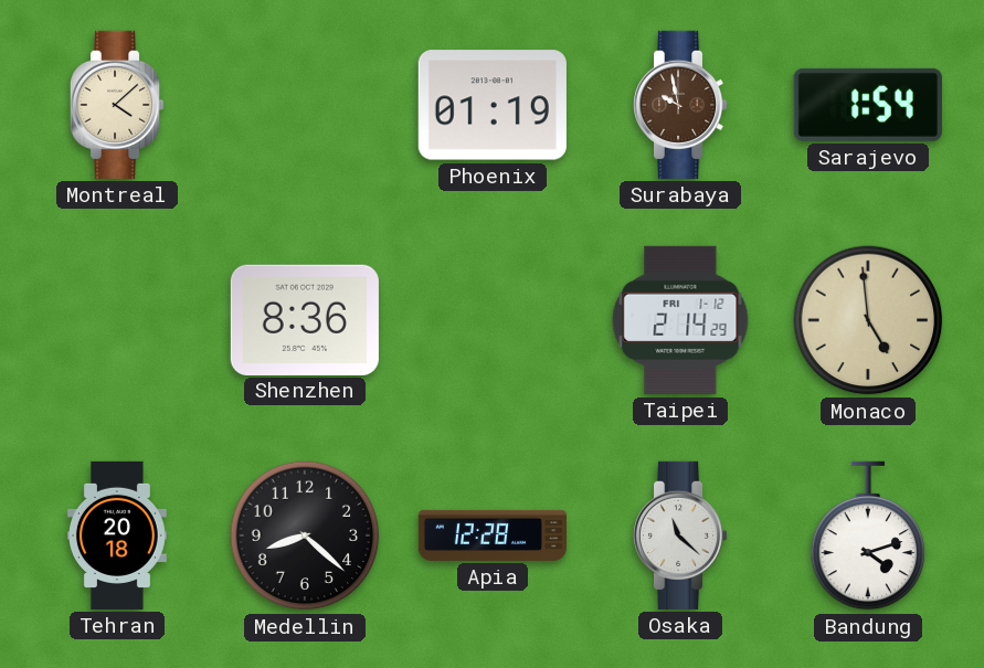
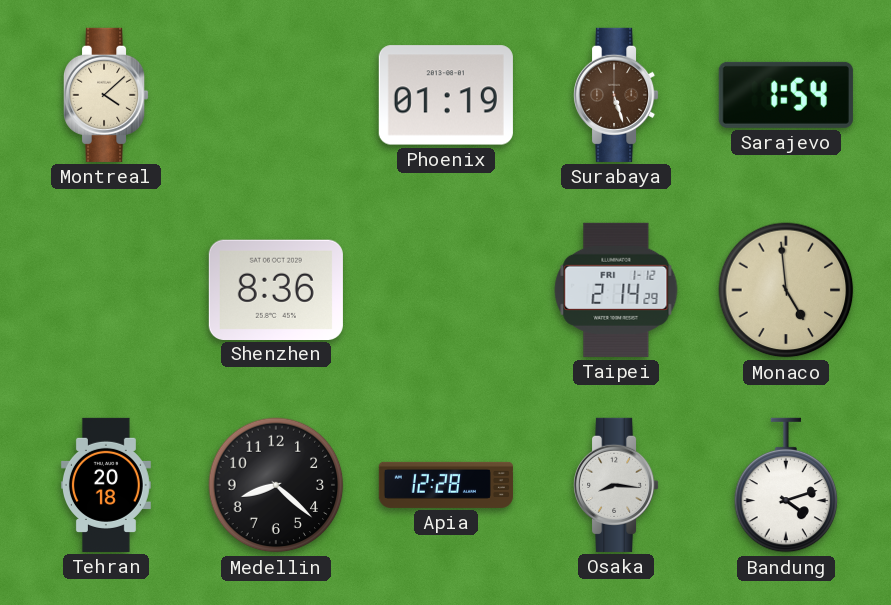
Surabaya: 9:58 -> 5:27
Osaka: 11:22 -> 8:16
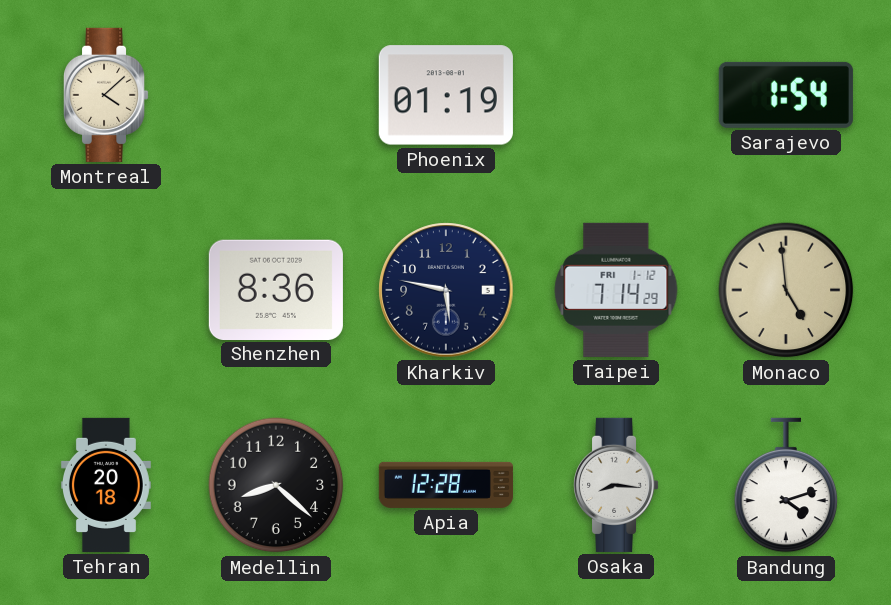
Surabaya: 5:27 -> none
Kharkiv: none -> 5:47
Taipei: 2:14 -> 7:14
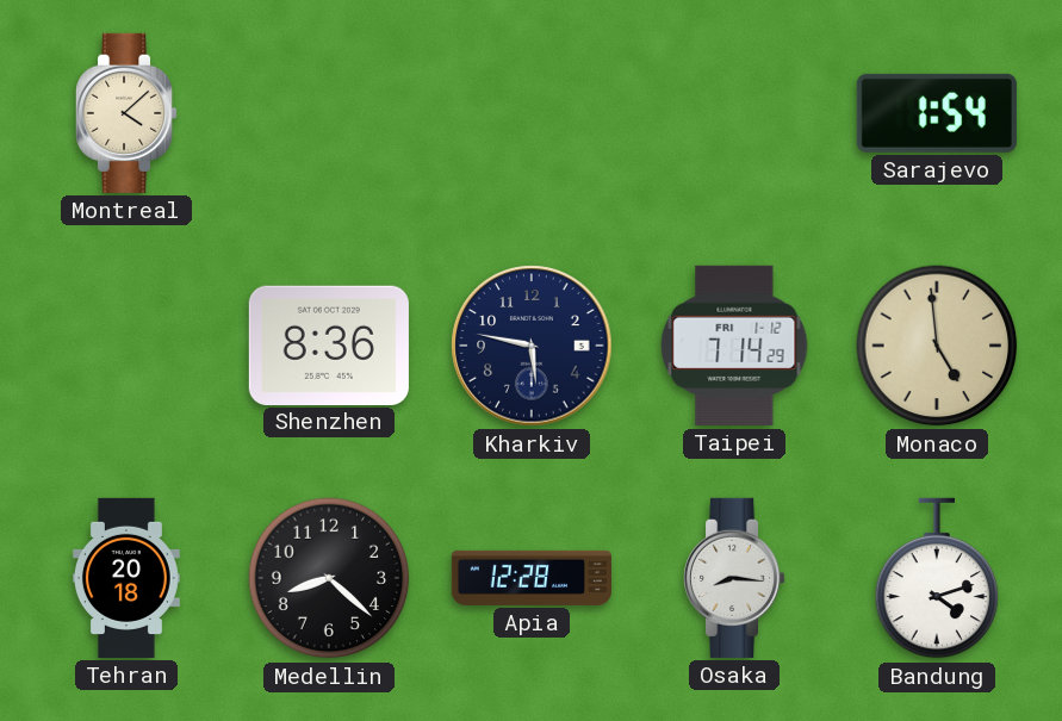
Phoenix: 01:19 -> none
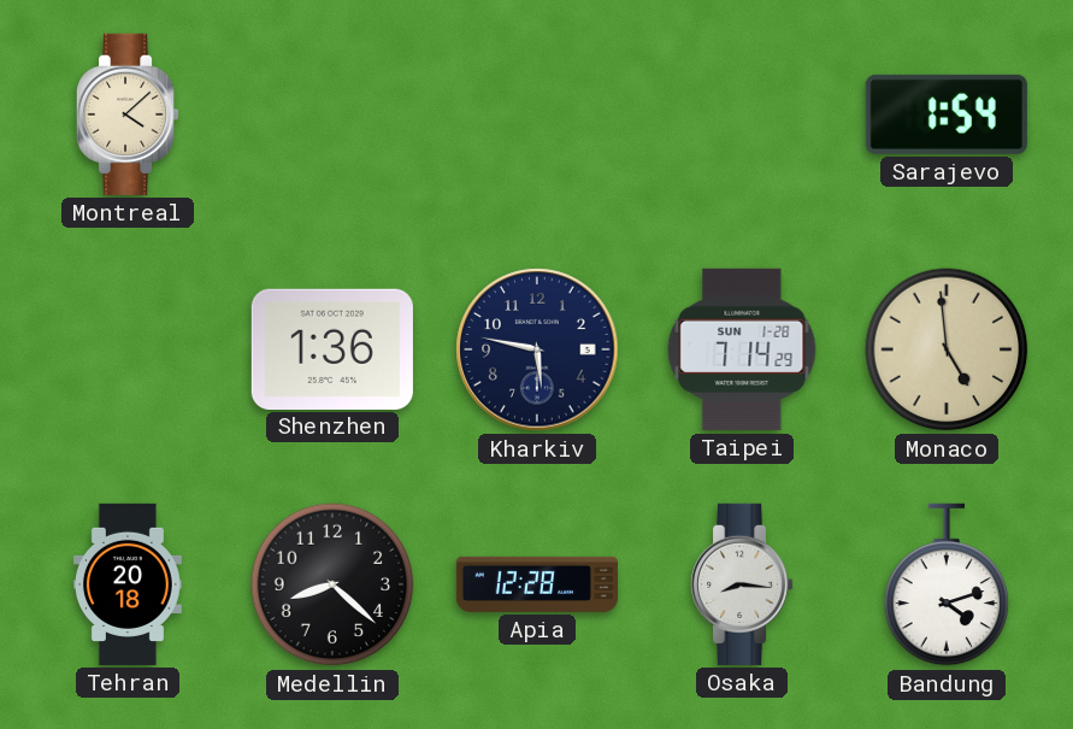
Shenzhen: 8:36 -> 1:36
Taipei date: FRI 1-12 -> SUN 1-28
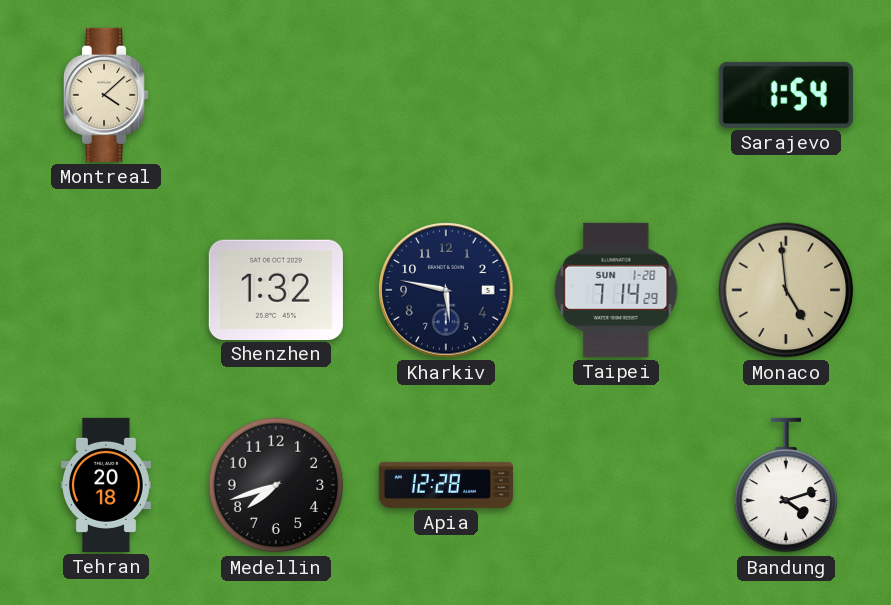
Shenzhen: 1:36 -> 1:32
Medellin: 8:22 -> 7:42
Osaka: 8:16 -> none
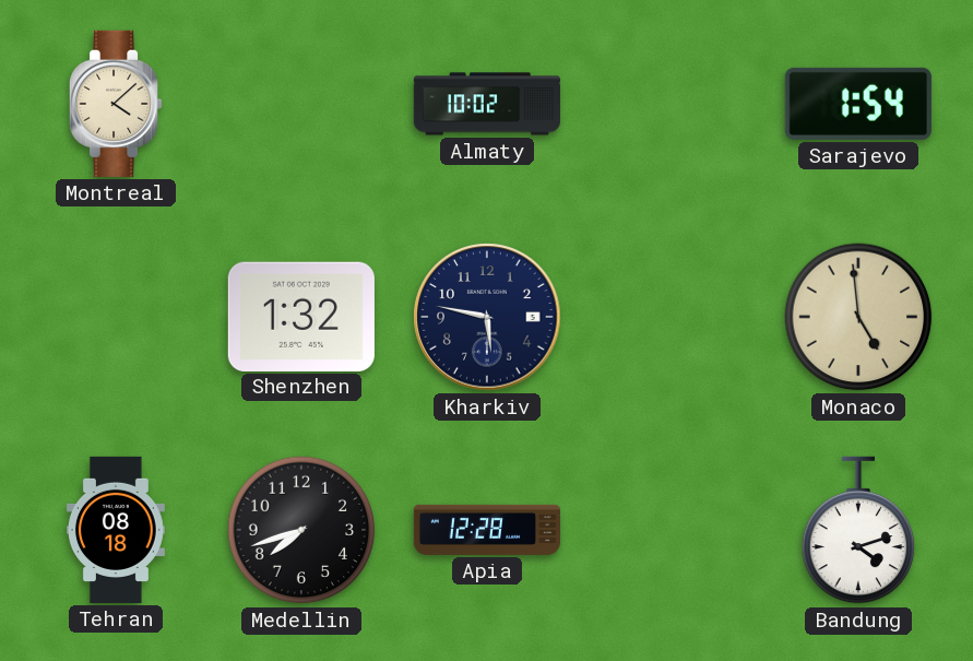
Almaty: none -> 10:02
Taipei: 7:14 -> none
Tehran: 20:18 -> 08:18
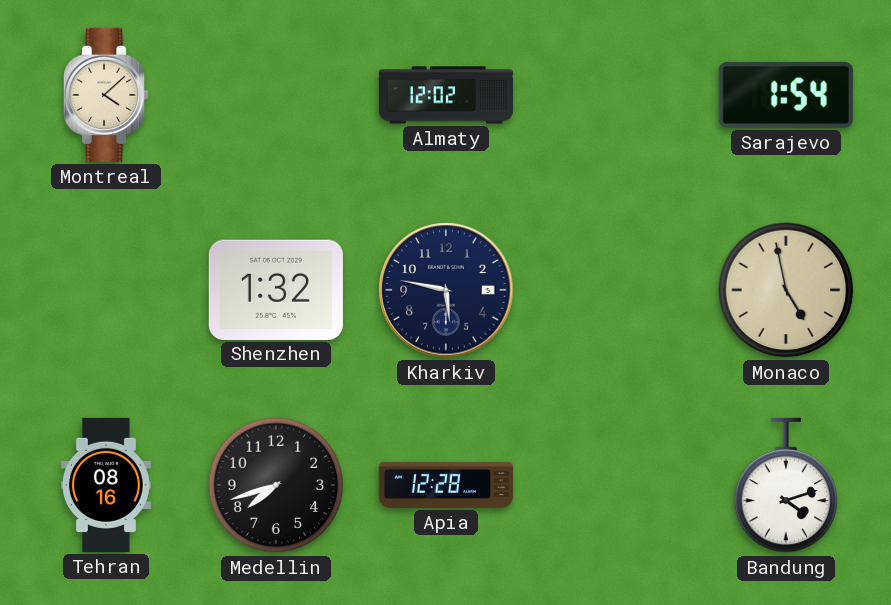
Almaty: 10:02 -> 12:02
Monaco: 4:59 -> 4:58
Tehran: 08:18 -> 08:16
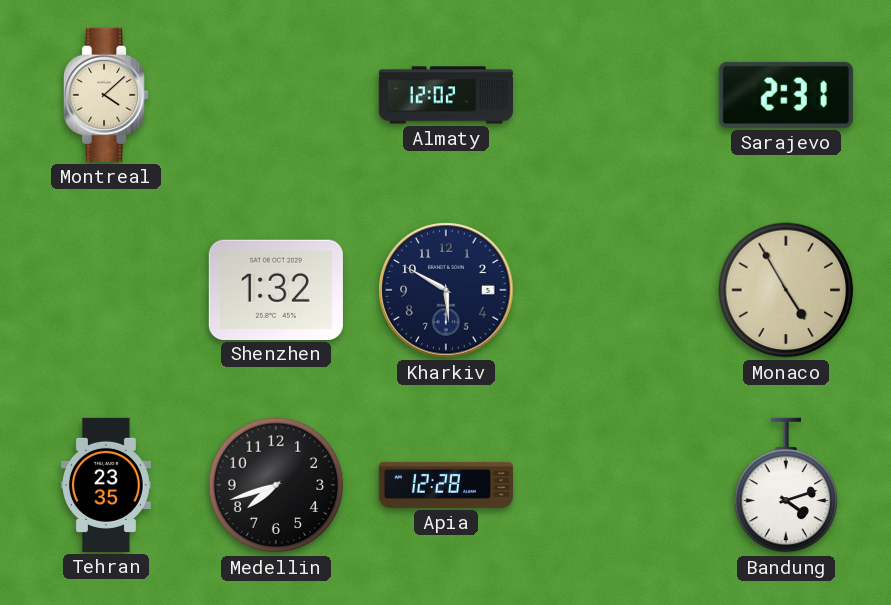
Sarajevo: 1:54 -> 2:31
Kharkiv: 5:47 -> 5:50
Monaco: 4:58 -> 4:55
Tehran: 08:16 -> 23:35
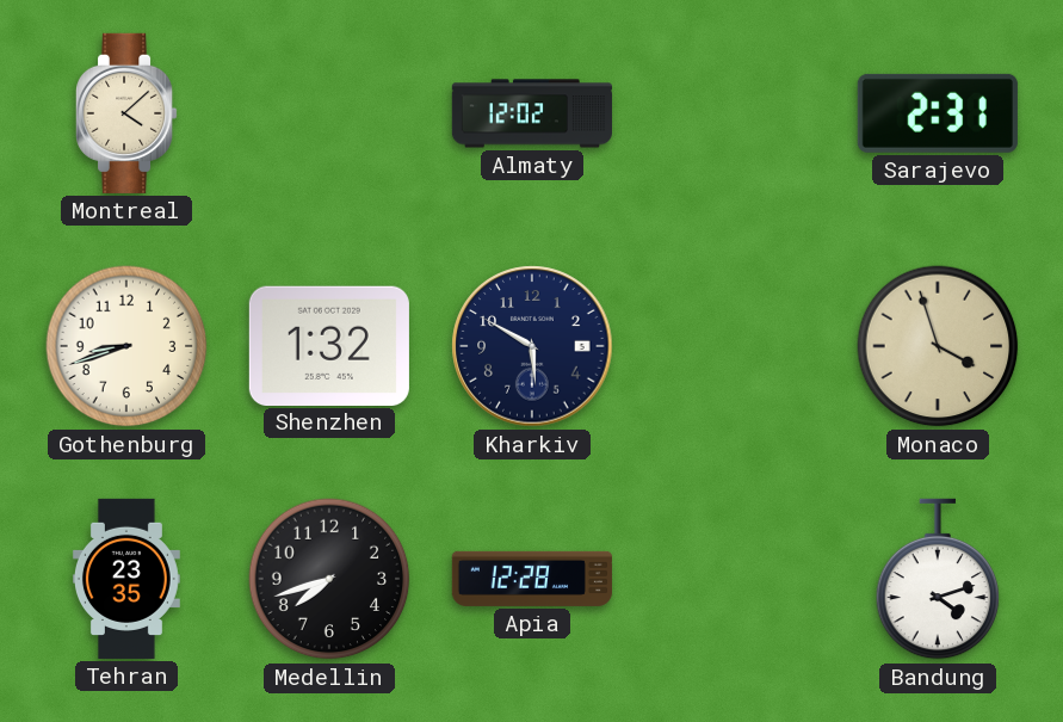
Gothenburg: none -> 8:42
Monaco: 4:55 -> 3:57
